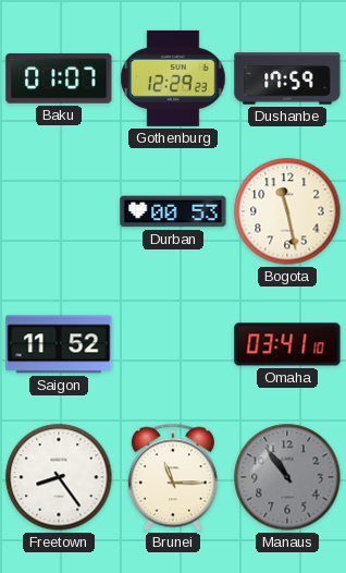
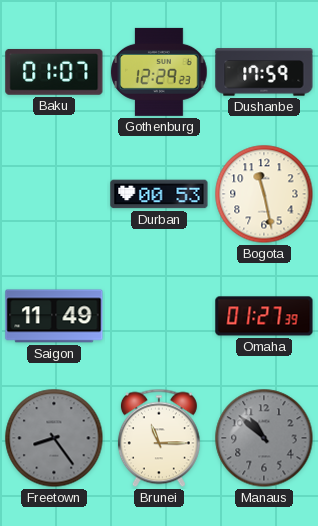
Saigon: 11:52 -> 11:49
Omaha: 03:41 -> 01:27
Freetown dial: white -> grey
Manaus: 10:54 -> 10:52
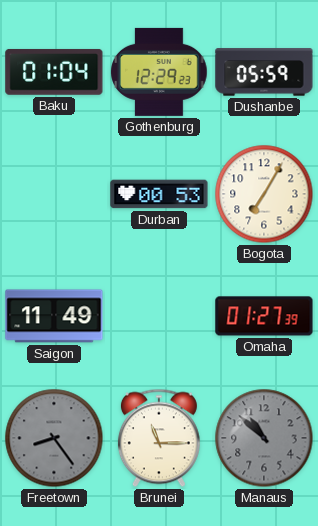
Baku: 01:07 -> 01:04
Dushanbe: 17:59 -> 05:59
Bogota: 11:28 -> 7:05
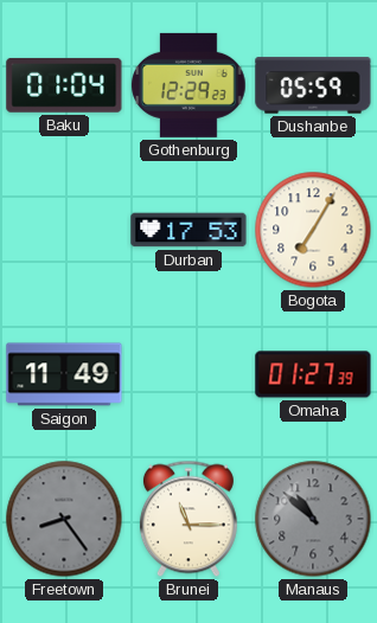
Durban: 00:53 -> 17:53
